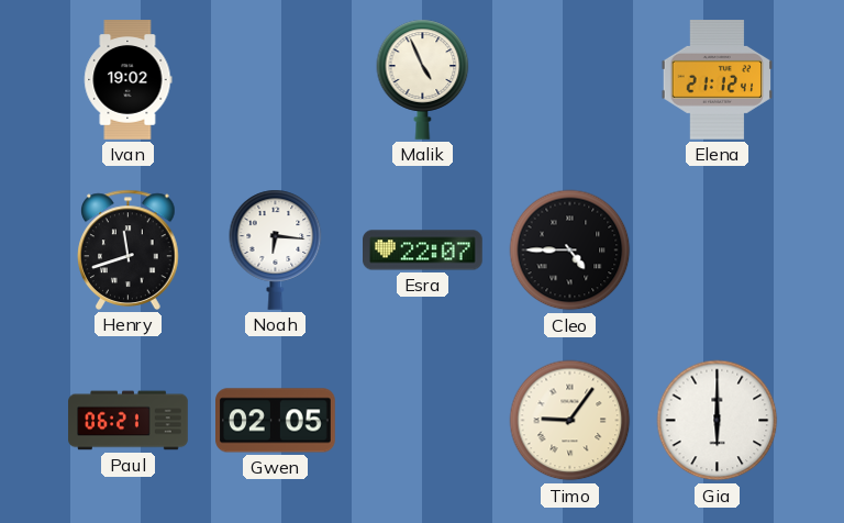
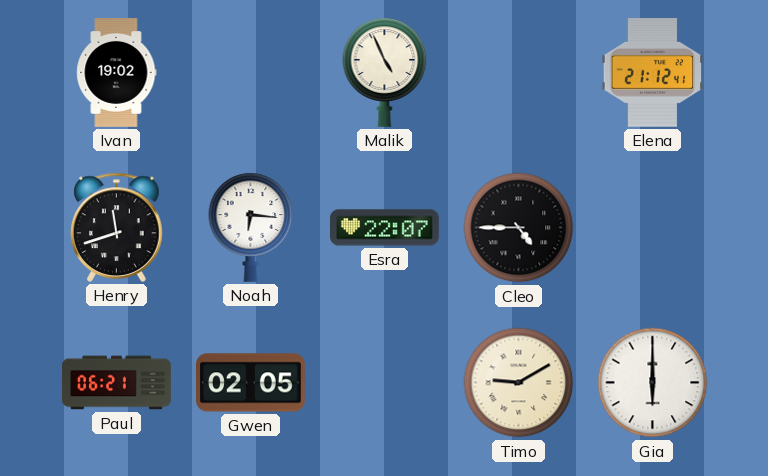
Timo: 9:06 -> 9:10
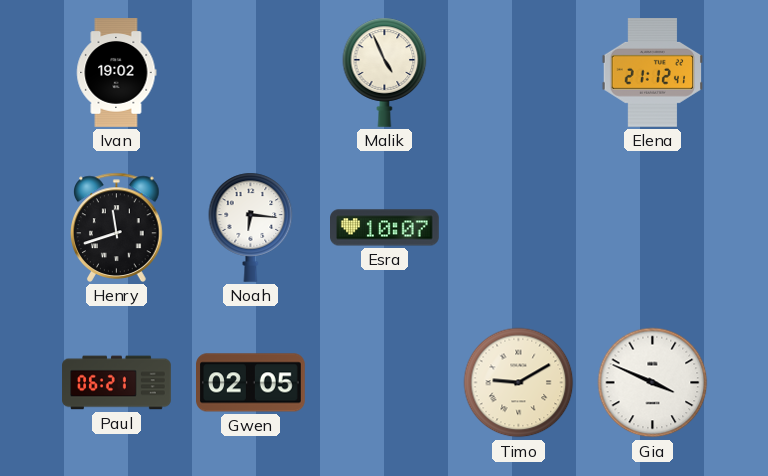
Esra: 22:07 -> 10:07
Cleo: 4:45 -> none
Gia: 6:00 -> 3:49
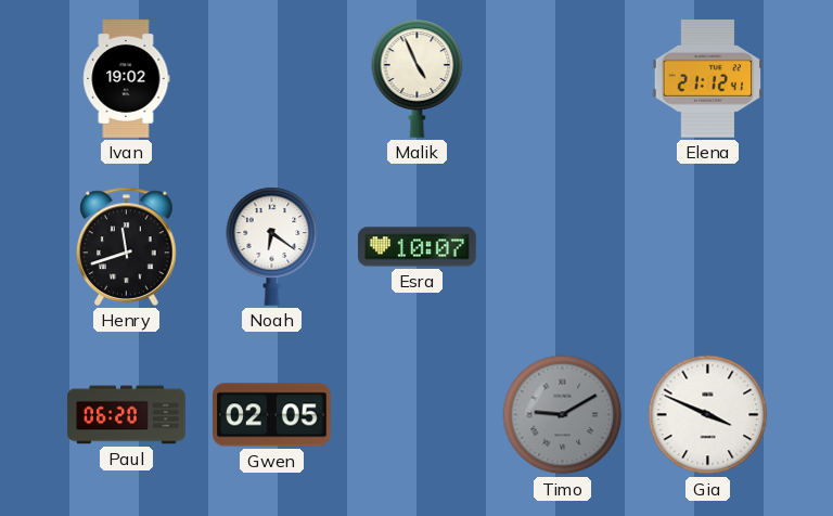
Noah: 6:16 -> 6:21
Paul: 06:21 -> 06:20
Timo dial: cream -> grey
